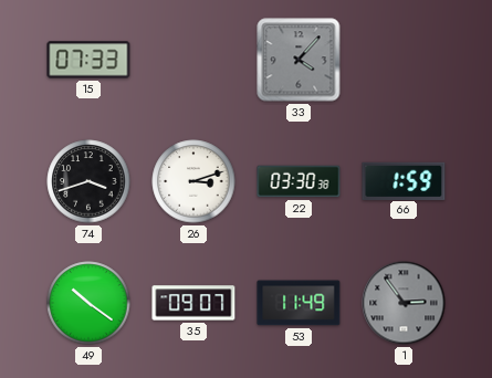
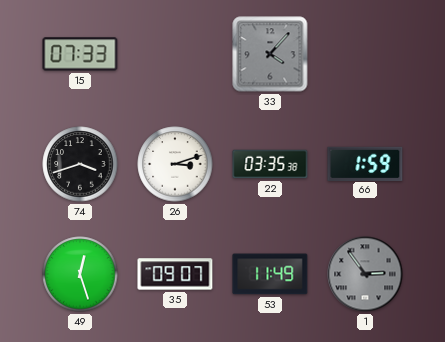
22: 03:30 -> 03:35
49: 10:21 -> 12:27
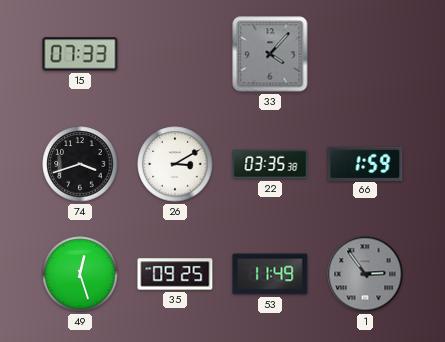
26: 3:12 -> 3:10
35: 09:07 -> 09:25
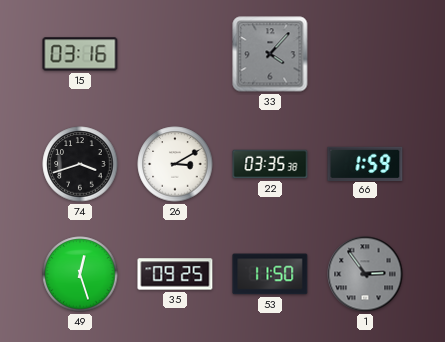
15: 07:33 -> 03:16
53: 11:49 -> 11:50
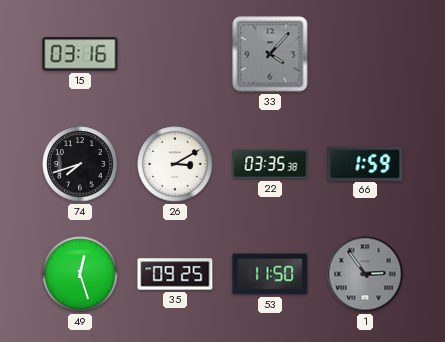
74: 3:42 -> 7:42
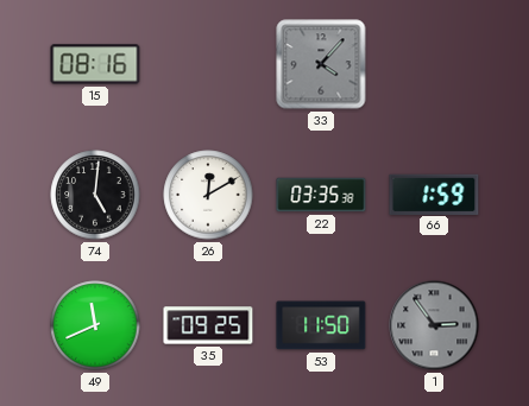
15: 03:16 -> 08:16
74: 7:42 -> 5:01
26: 3:10 -> 12:10
49: 12:27 -> 11:41
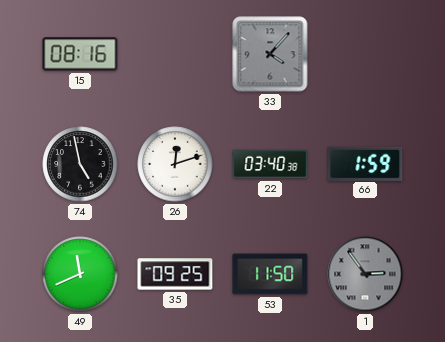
74: 5:01 -> 4:58
26: 12:10 -> 12:12
22: 03:35 -> 03:40
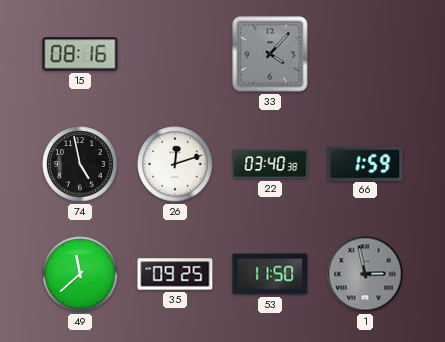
49: 11:41 -> 11:38
1: 2:54 -> 2:58
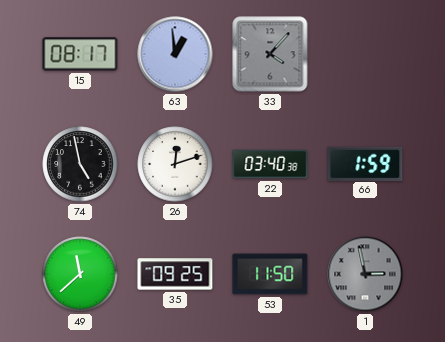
15: 08:16 -> 08:17
63: none -> 12:59
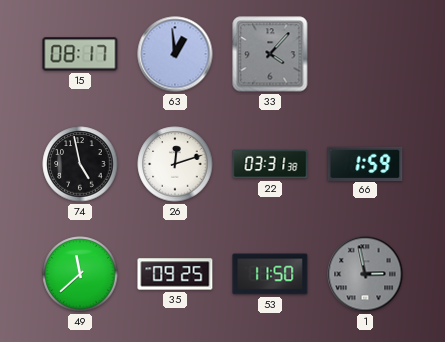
22: 03:40 -> 03:31
